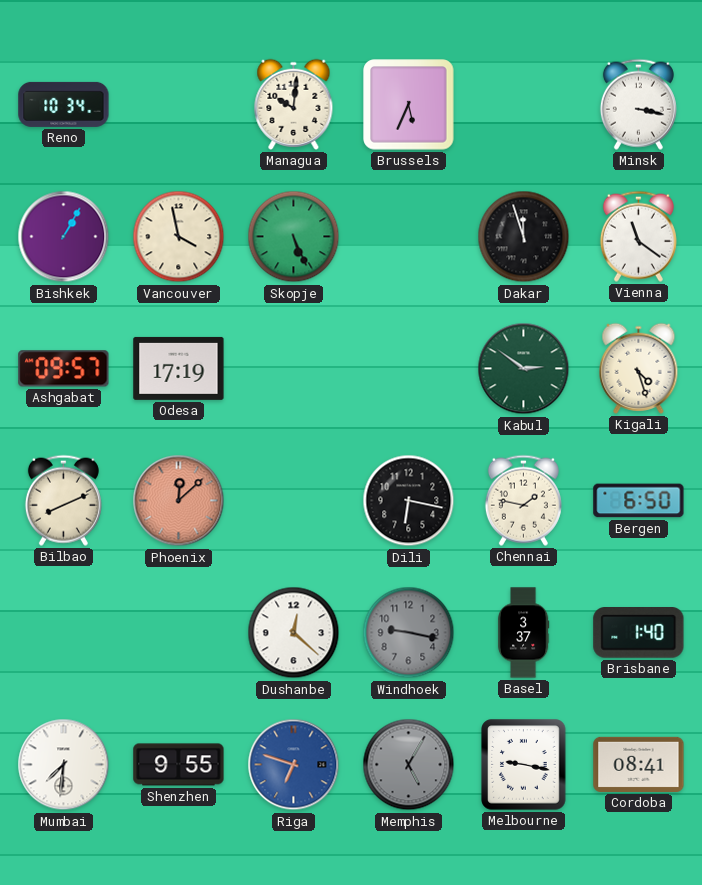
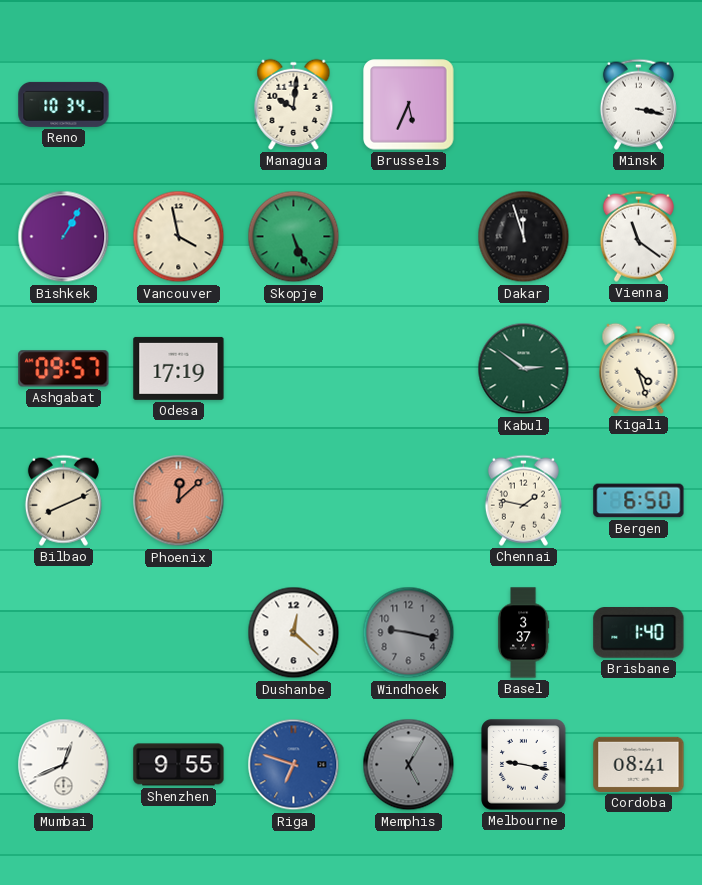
Dili: 6:17 -> none
Mumbai: 7:31 -> 12:41
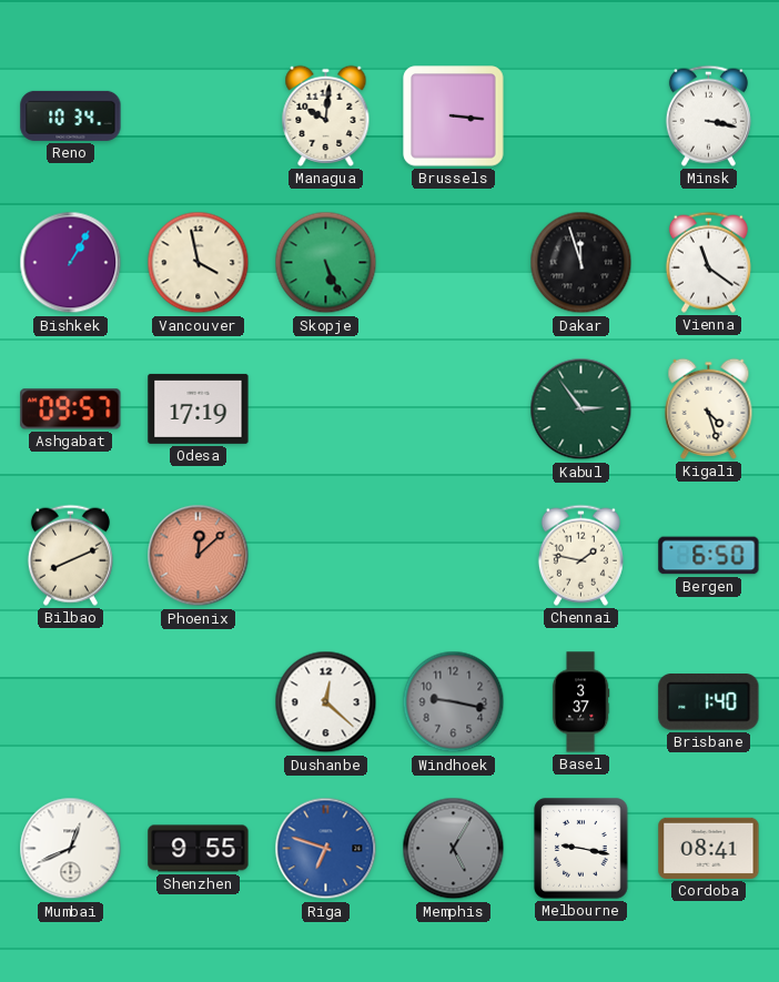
Brussels: 5:34 -> 3:16
Kabul: 2:51 -> 2:54
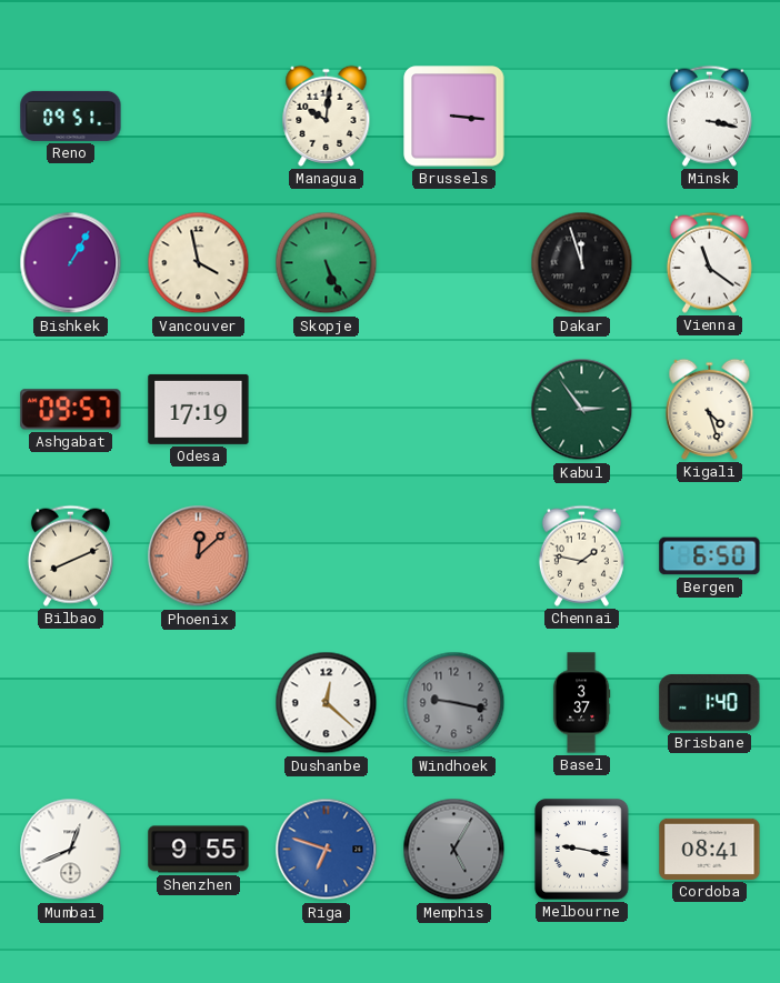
Reno: 10:34 -> 09:51
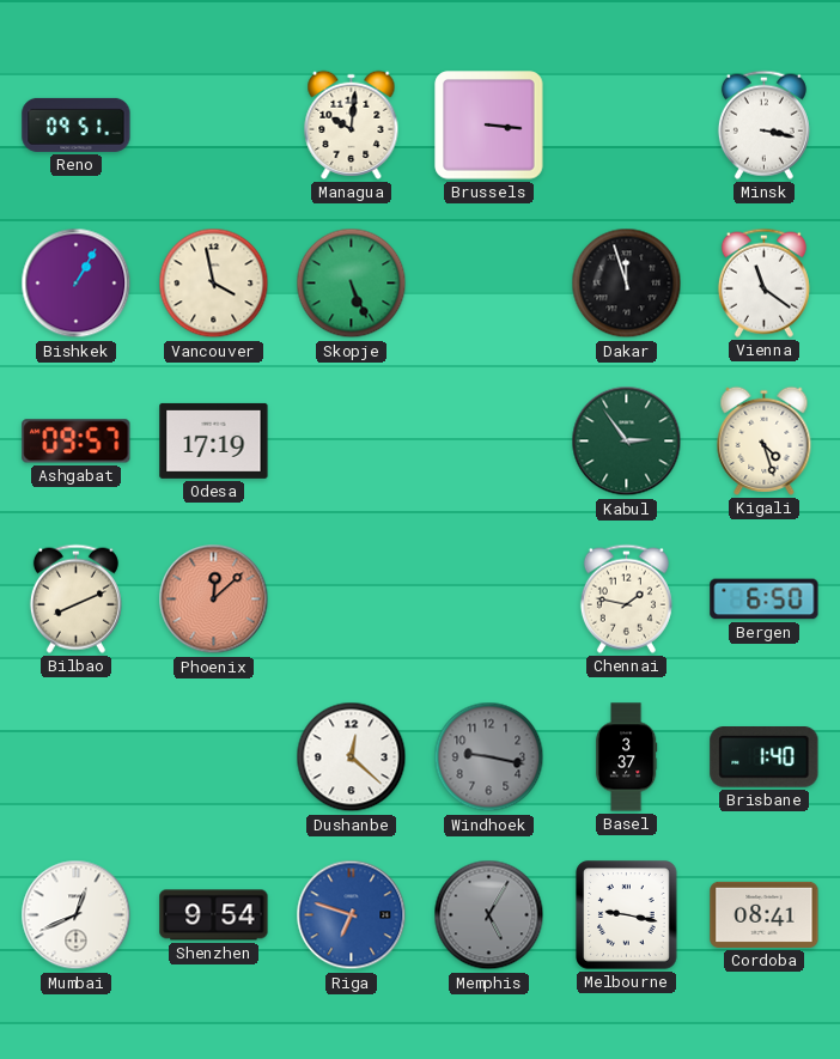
Shenzhen: 9:55 -> 9:54
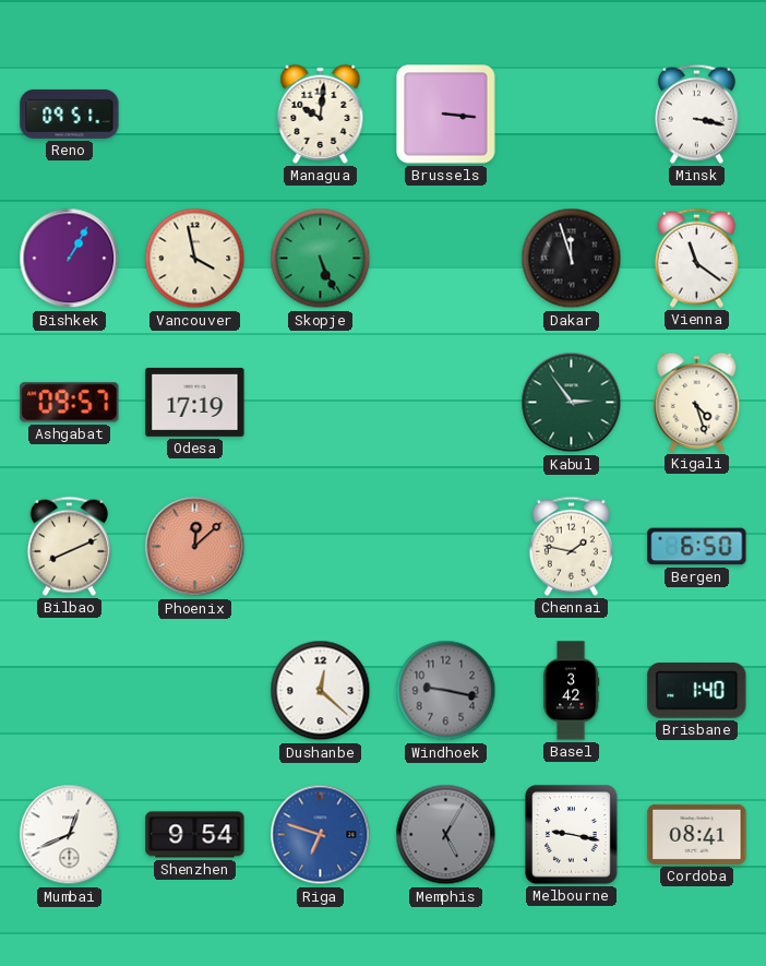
Basel: 3:37 -> 3:42
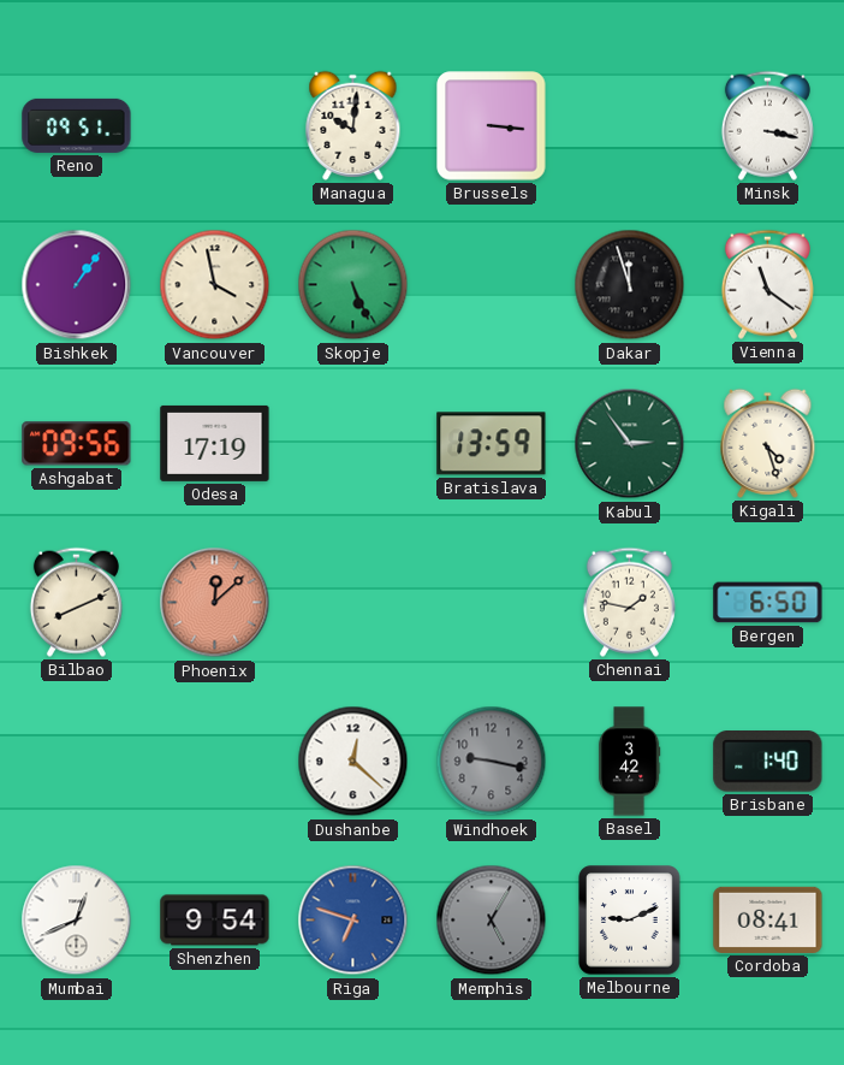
Bishkek: 1:05 -> 1:06
Ashgabat: 09:57 -> 09:56
Bratislava: none -> 13:59
Melbourne: 9:17 -> 9:11
